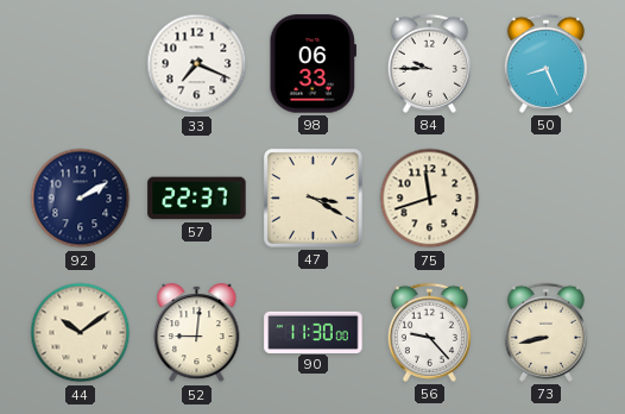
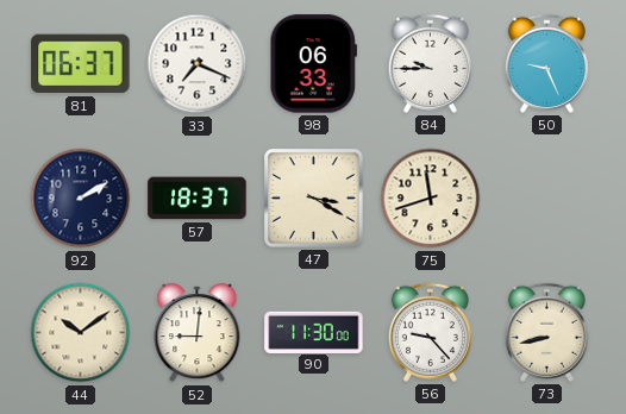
81: none -> 06:37
50: 8:26 -> 9:26
57: 22:37 -> 18:37
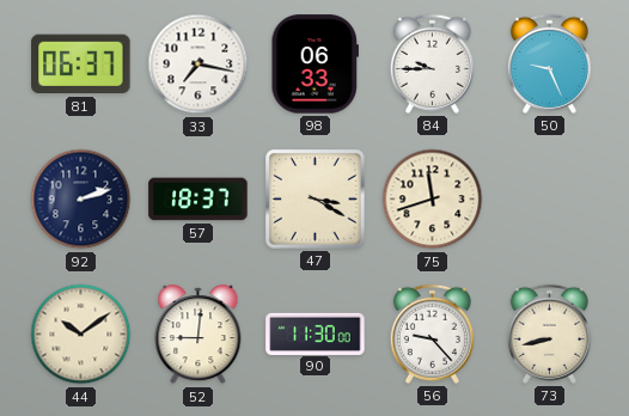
33: 7:19 -> 7:17
92: 2:10 -> 2:12
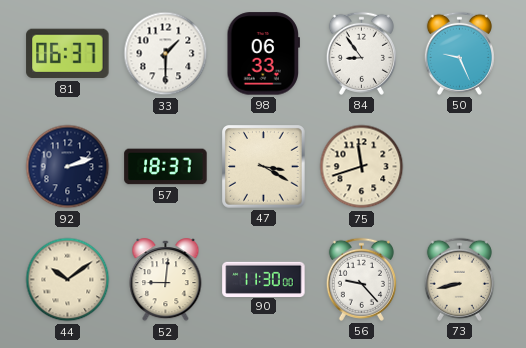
33: 7:17 -> 1:30
84: 9:45 -> 8:54
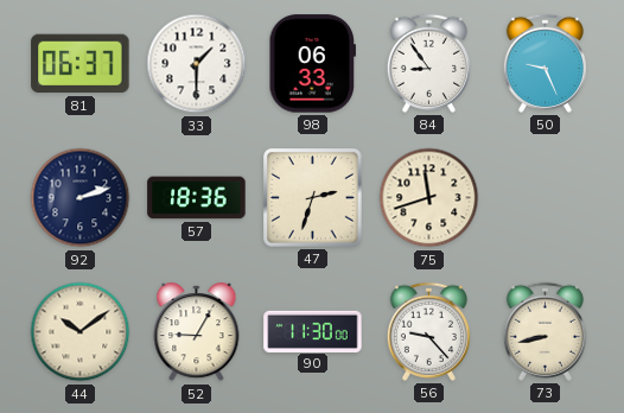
57: 18:37 -> 18:36
47: 3:20 -> 2:33
52: 9:01 -> 9:05
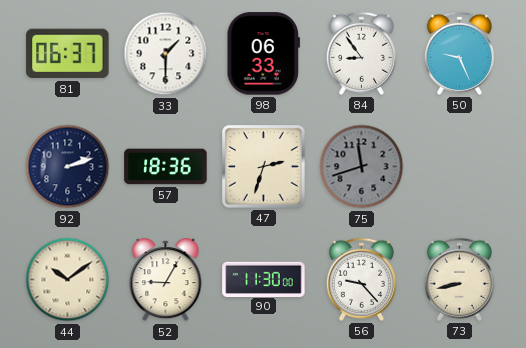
75 dial: cream -> grey
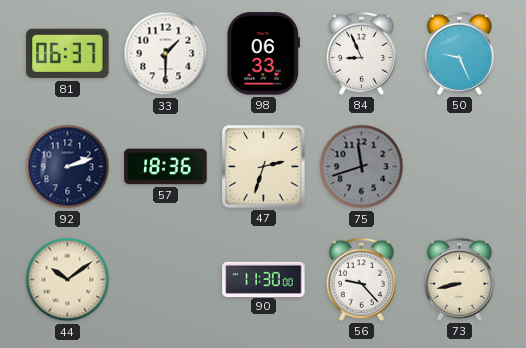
84: 8:54 -> 8:56
52: 9:05 -> none
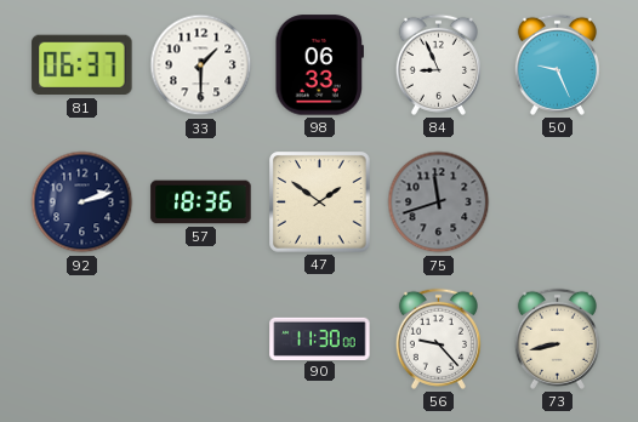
47: 2:33 -> 1:51
44: 10:09 -> none
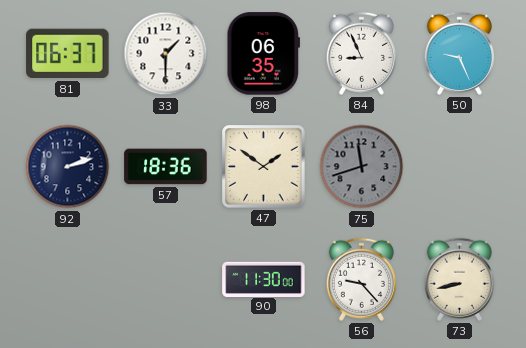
98: 06:33 -> 06:35
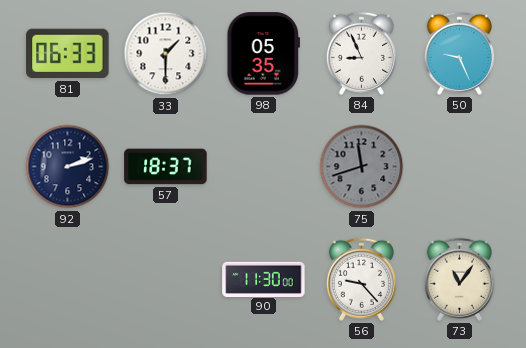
81: 06:37 -> 06:33
98: 06:35 -> 05:35
57: 18:36 -> 18:37
47: 1:51 -> none
73: 8:43 -> 11:06
